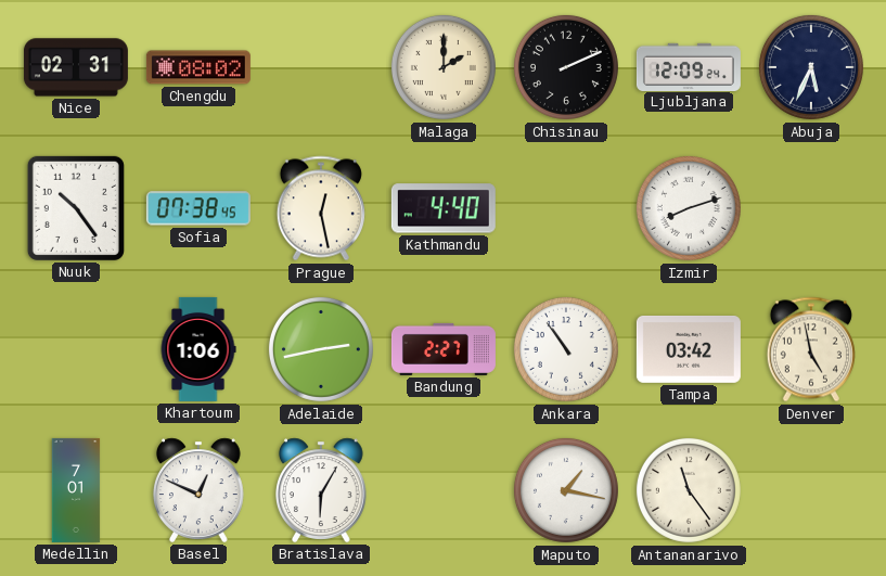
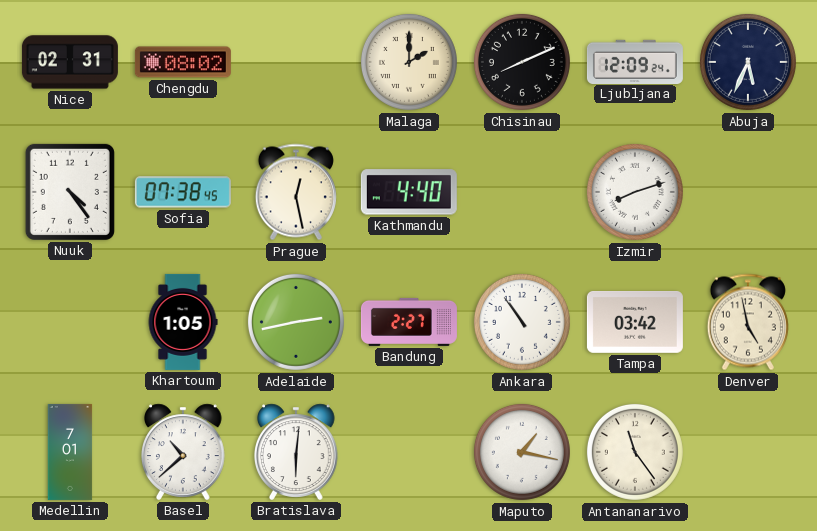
Chisinau: 2:11 -> 8:11
Nuuk: 10:24 -> 4:24
Khartoum: 1:06 -> 1:05
Basel: 12:49 -> 10:38
Bratislava: 6:05 -> 6:01
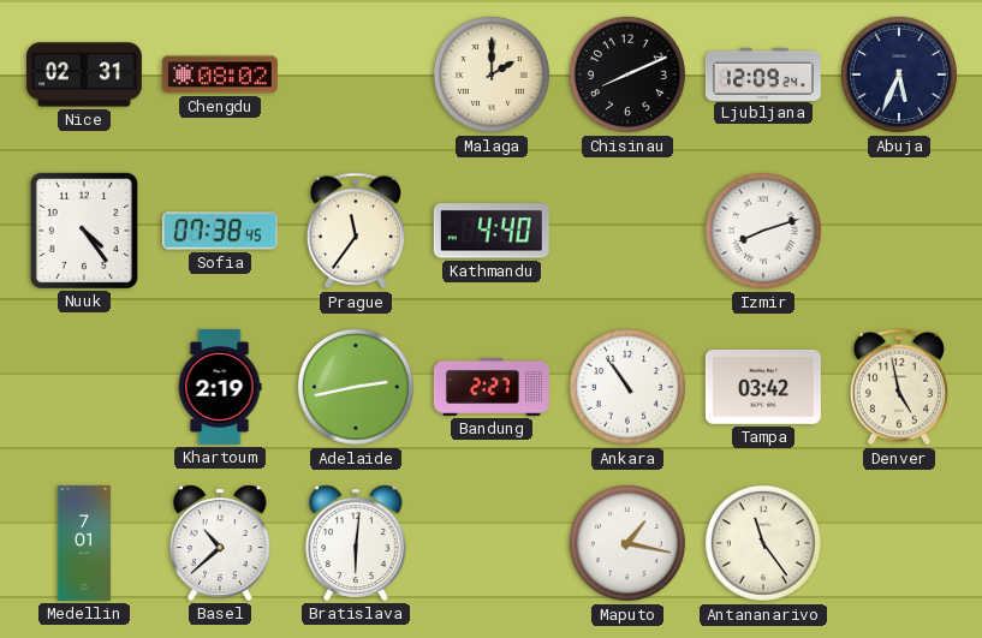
Prague: 12:28 -> 11:36
Khartoum: 1:05 -> 2:19
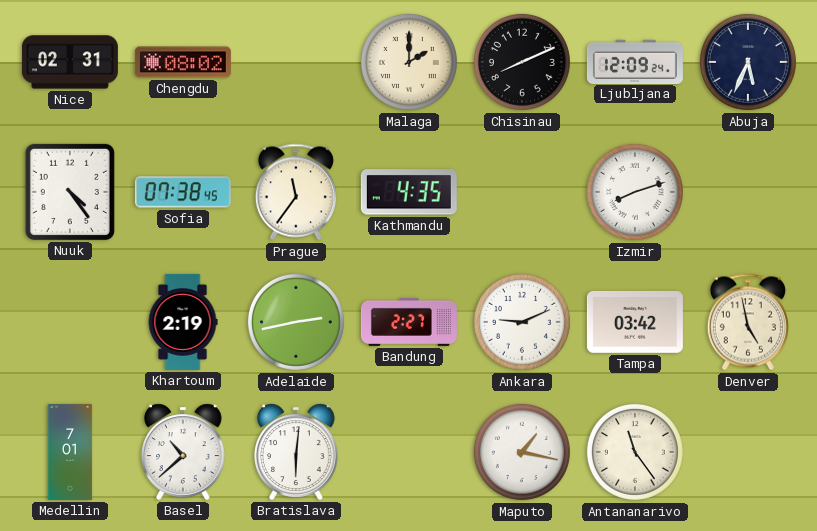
Kathmandu: 4:40 -> 4:35
Ankara: 10:54 -> 9:11
